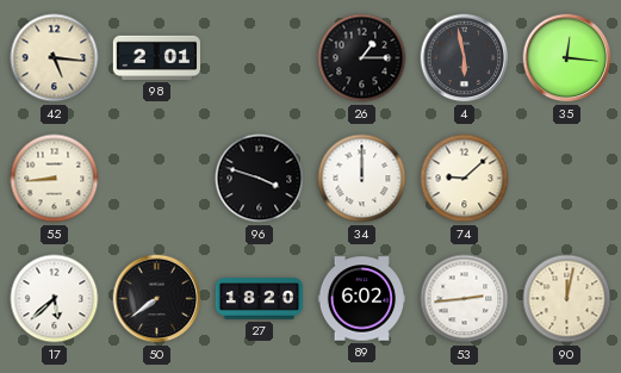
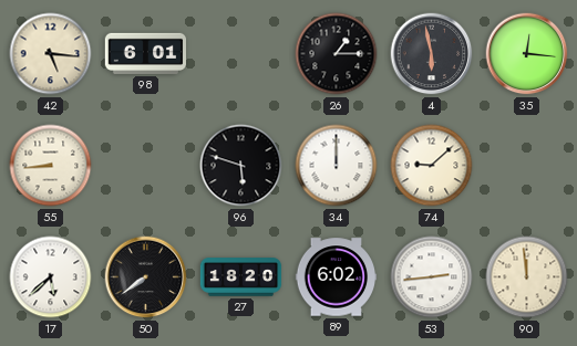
98: 2:01 -> 6:01
96: 3:48 -> 5:48
90: 12:02 -> 11:59
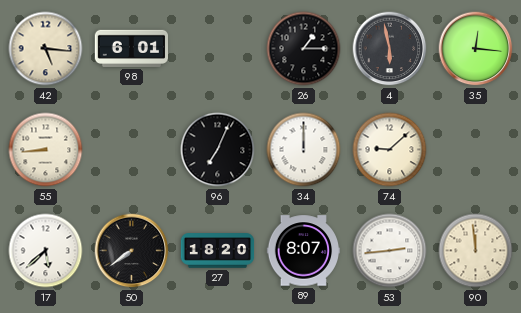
96: 5:48 -> 7:04
89: 6:02 -> 8:07
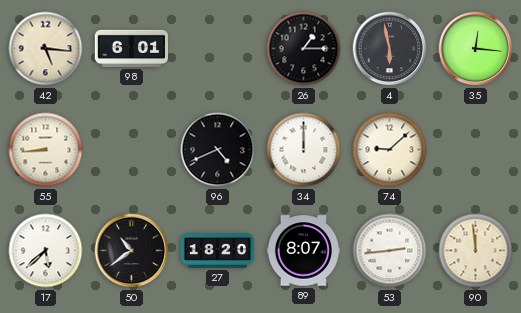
96: 7:04 -> 4:41
50: 7:39 -> 10:39
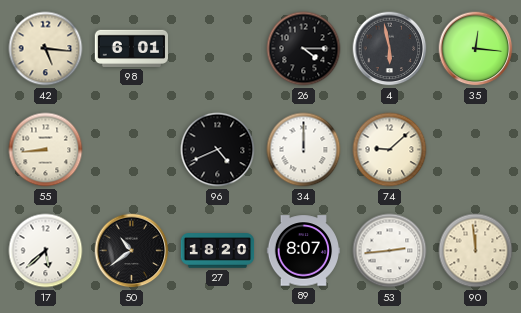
26: 1:15 -> 4:15
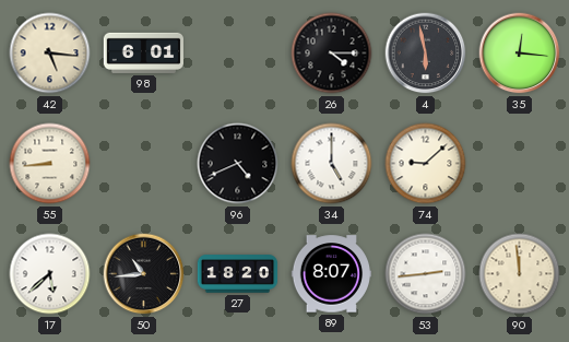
34: 12:00 -> 5:00
50: 10:39 -> 10:44
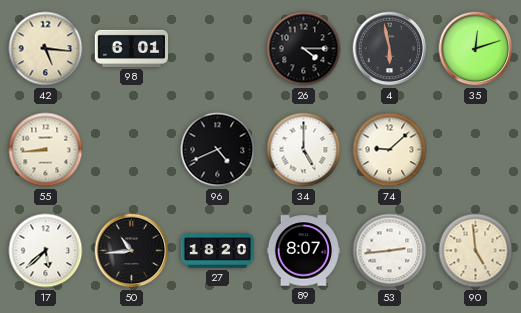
35: 12:16 -> 12:12
90: 11:59 -> 4:59
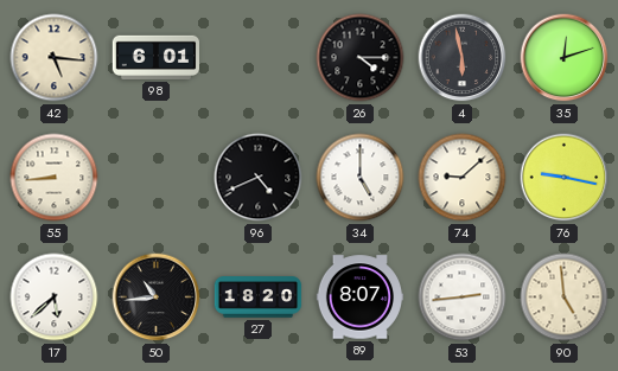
76: none -> 9:17
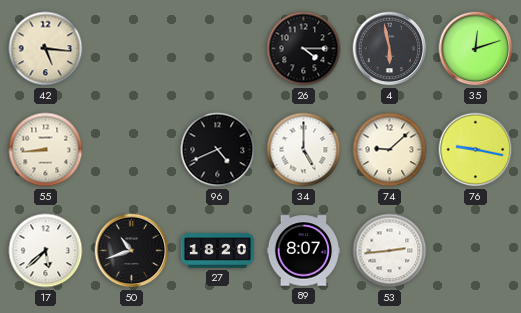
98: 6:01 -> none
50: 10:44 -> 10:42
90: 4:59 -> none
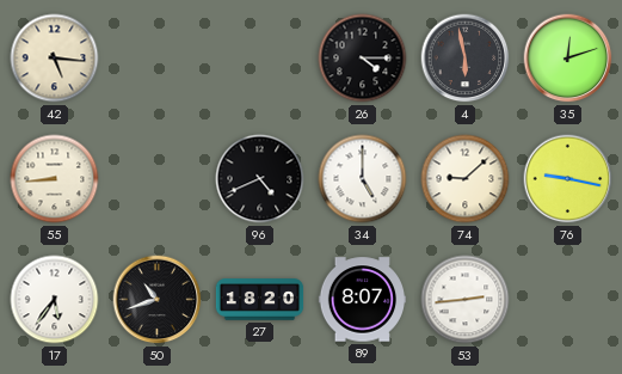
17: 5:38 -> 5:36
